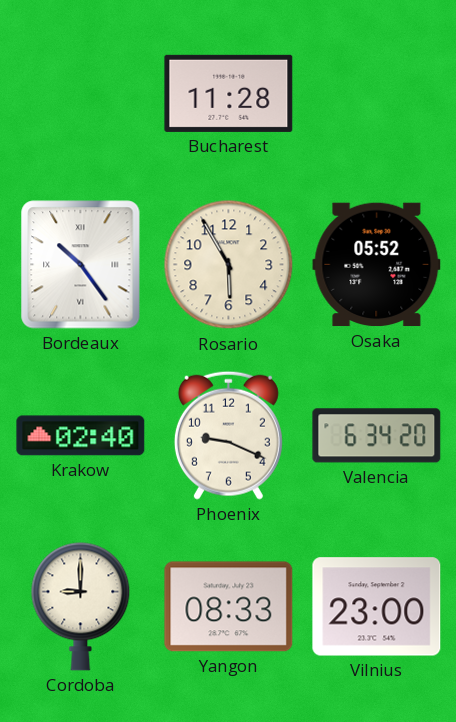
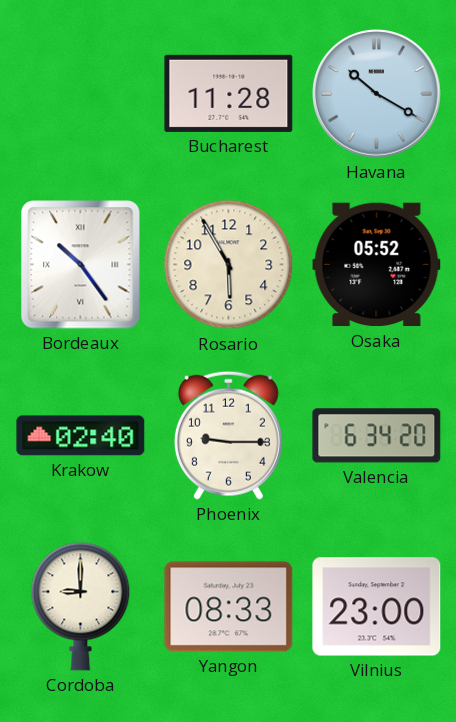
Havana: none -> 10:20
Phoenix: 9:19 -> 9:15
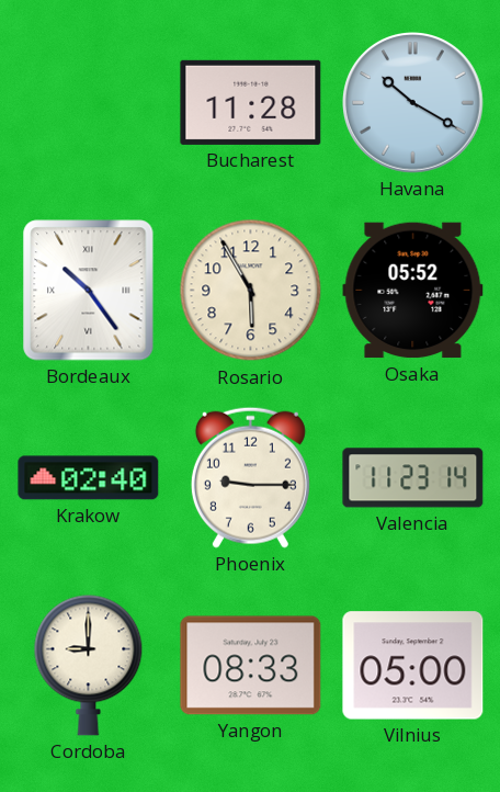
Valencia: 6:34 -> 11:23
Vilnius: 23:00 -> 05:00
